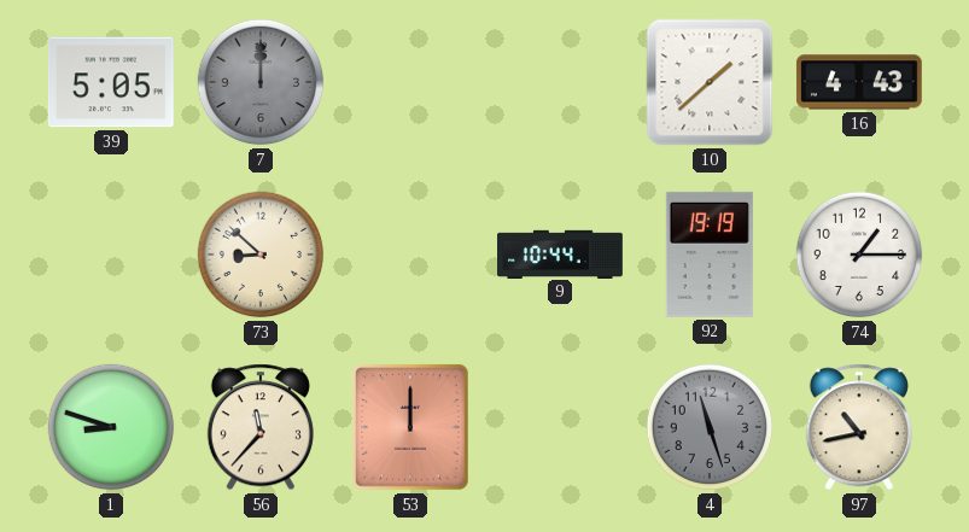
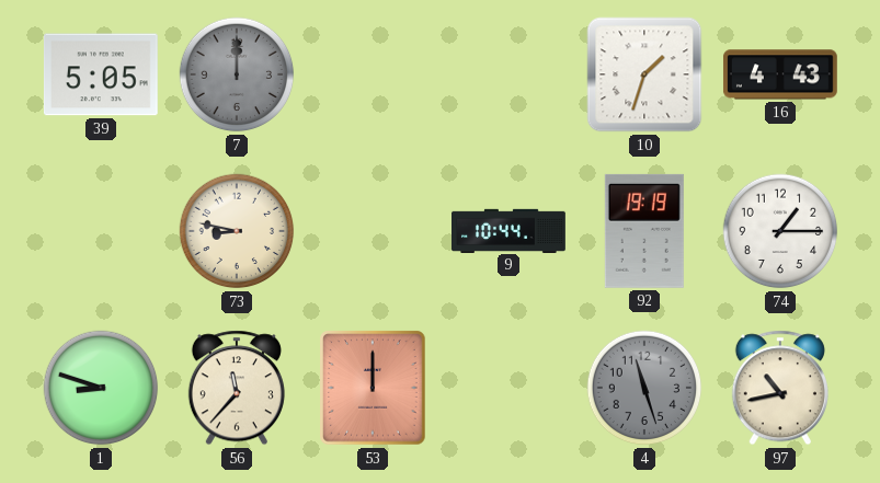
10: 1:38 -> 1:33
73: 8:52 -> 8:47
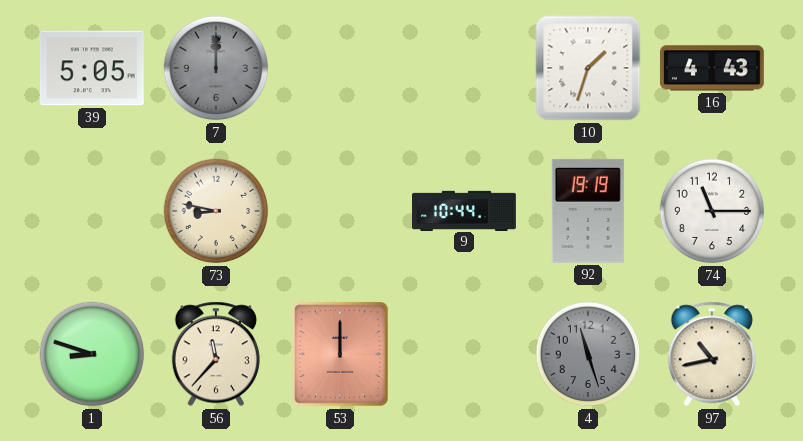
74: 1:15 -> 11:15
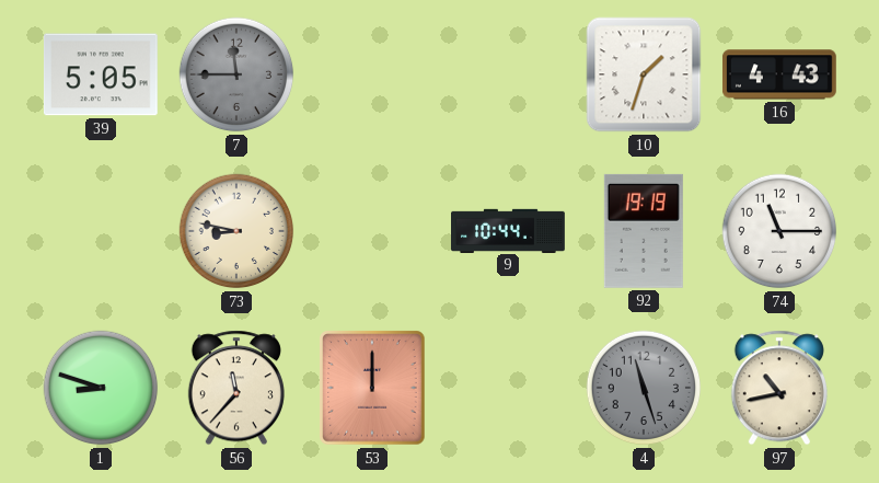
7: 12:00 -> 11:45
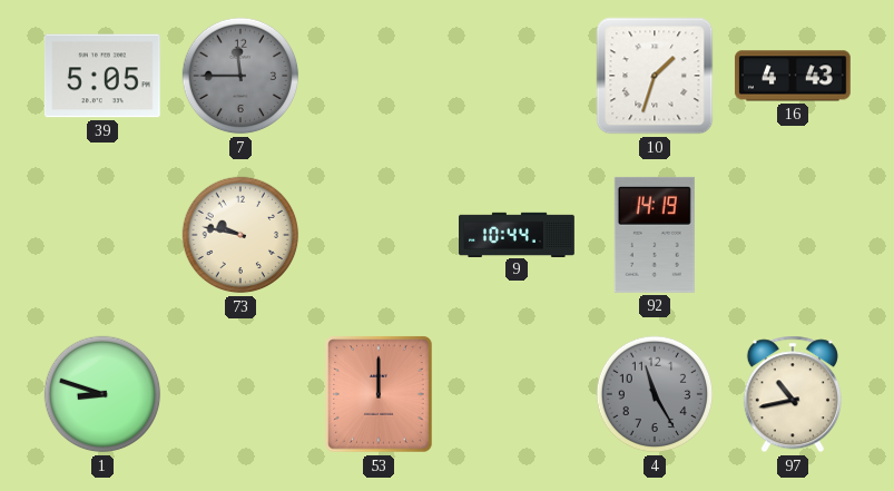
73: 8:47 -> 9:47
92: 19:19 -> 14:19
74: 11:15 -> none
56: 11:37 -> none
4: 11:27 -> 11:25
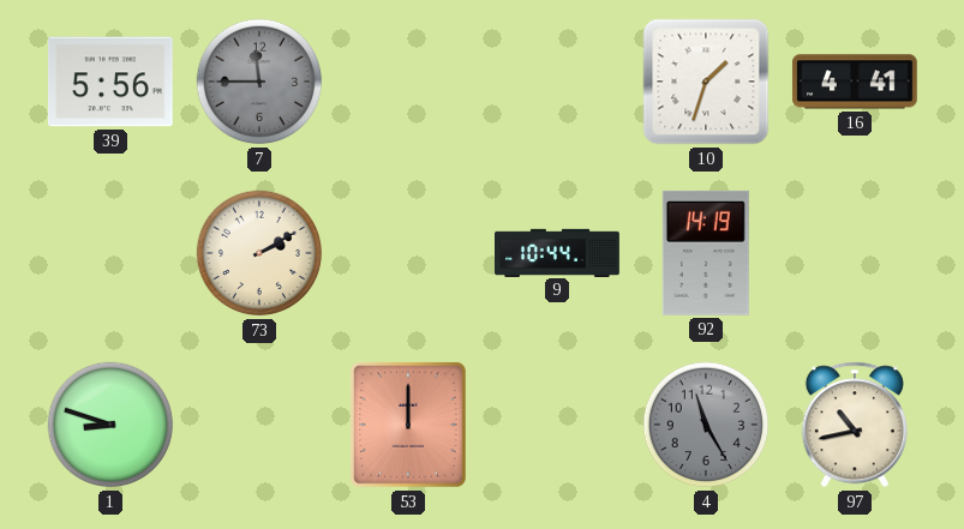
39: 5:05 -> 5:56
16: 4:43 -> 4:41
73: 9:47 -> 2:10
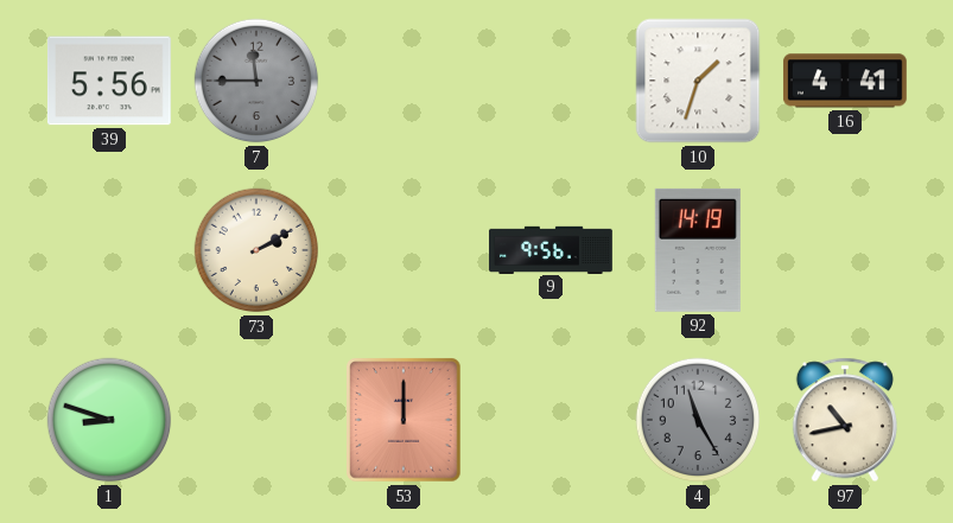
9: 10:44 -> 9:56
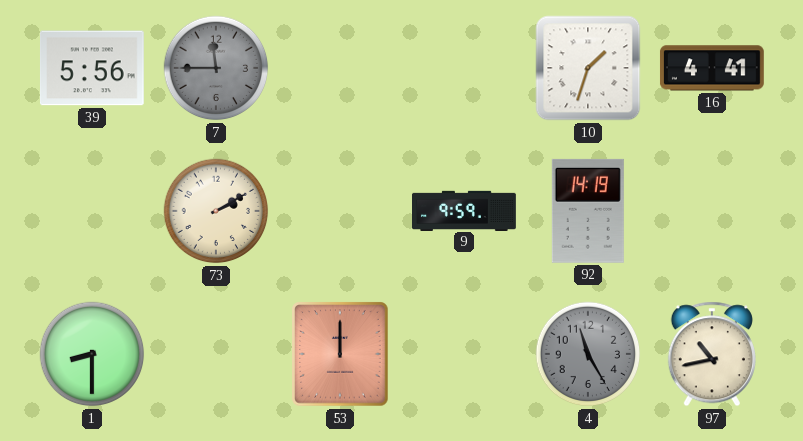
9: 9:56 -> 9:59
1: 8:48 -> 8:30
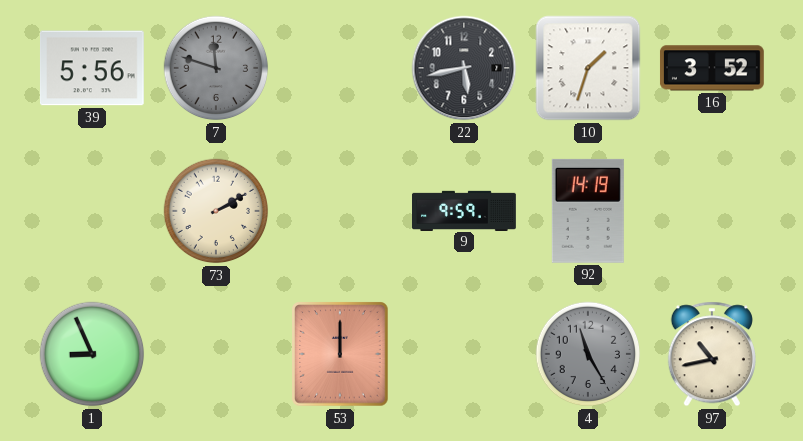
7: 11:45 -> 11:48
22: none -> 5:43
16: 4:41 -> 3:52
1: 8:30 -> 8:56
